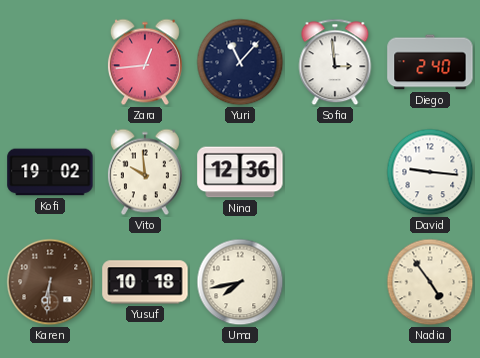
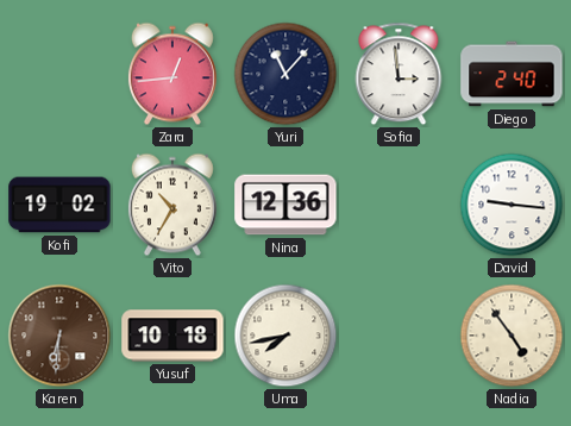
Vito: 9:59 -> 10:35
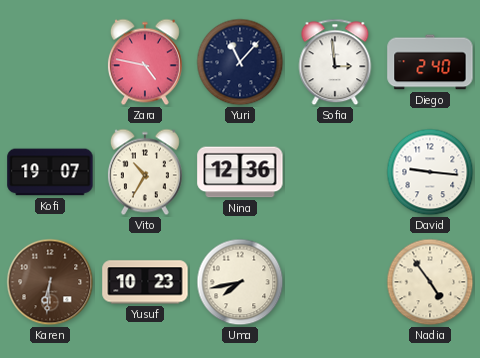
Zara: 12:44 -> 4:47
Kofi: 19:02 -> 19:07
Yusuf: 10:18 -> 10:23
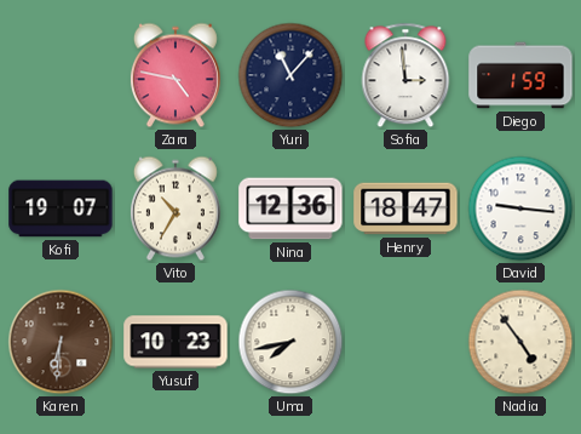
Diego: 2:40 -> 1:59
Henry: none -> 18:47
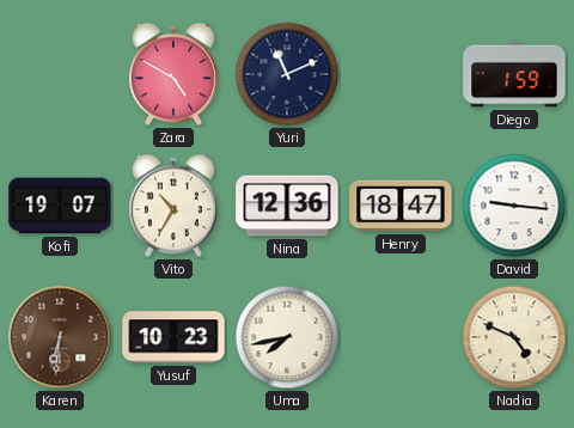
Zara: 4:47 -> 4:50
Yuri: 11:07 -> 11:11
Sofia: 2:59 -> none
Nadia: 4:54 -> 4:49
